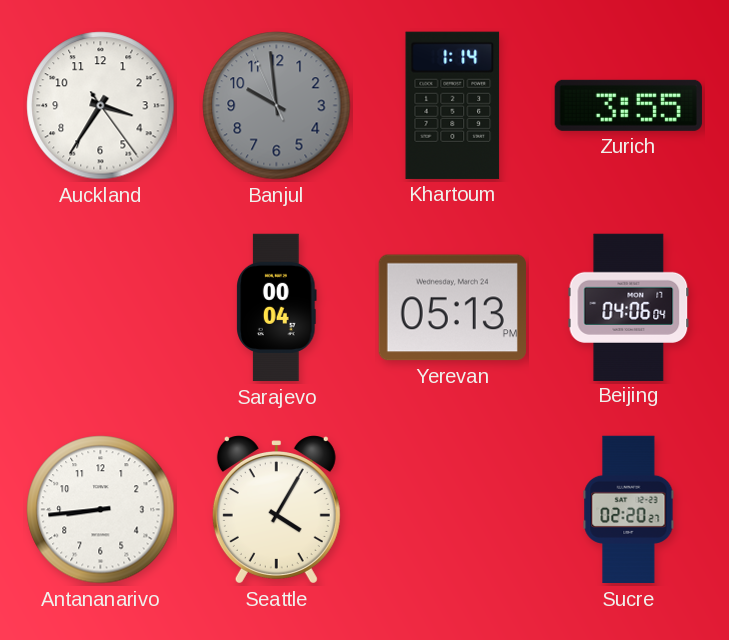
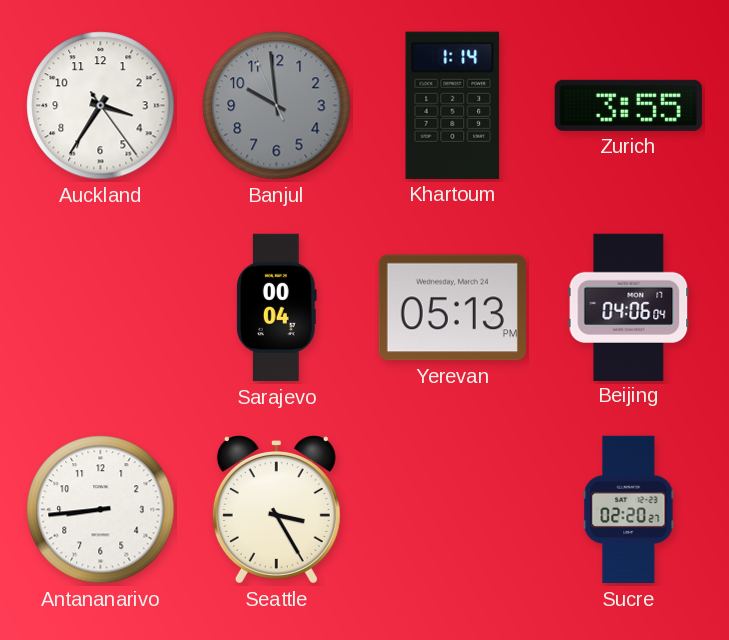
Seattle: 4:05 -> 3:25
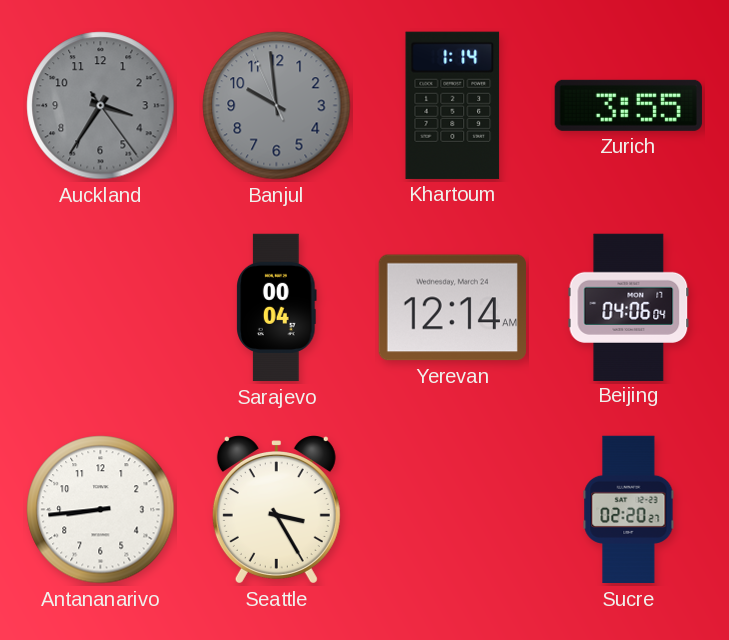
Auckland dial: white -> grey
Yerevan: 05:13 -> 12:14
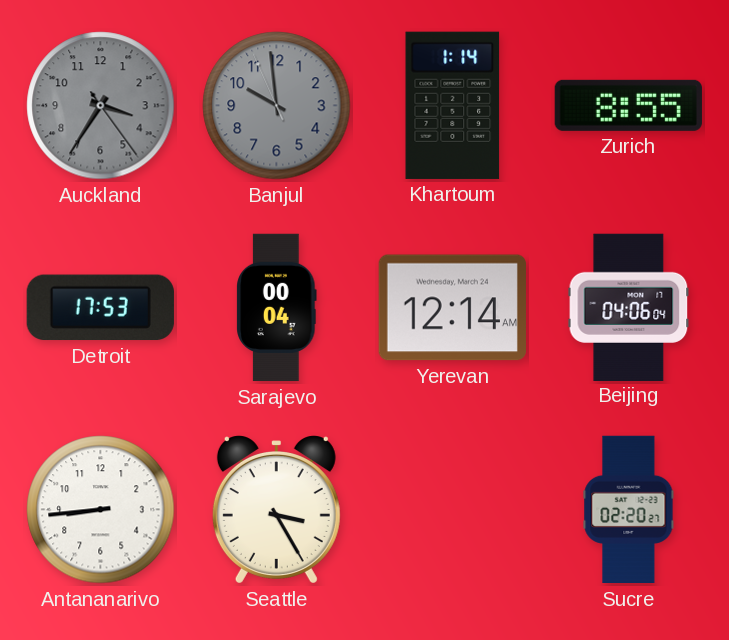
Zurich: 3:55 -> 8:55
Detroit: none -> 17:53
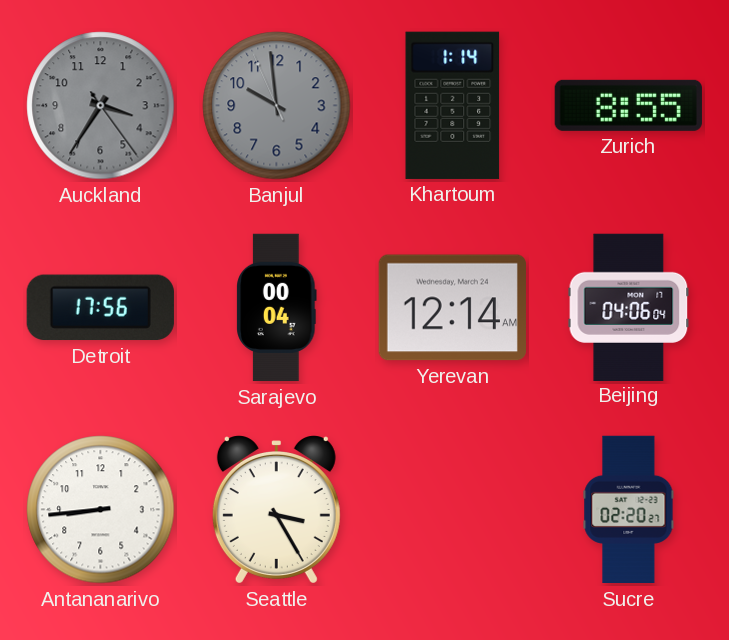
Detroit: 17:53 -> 17:56
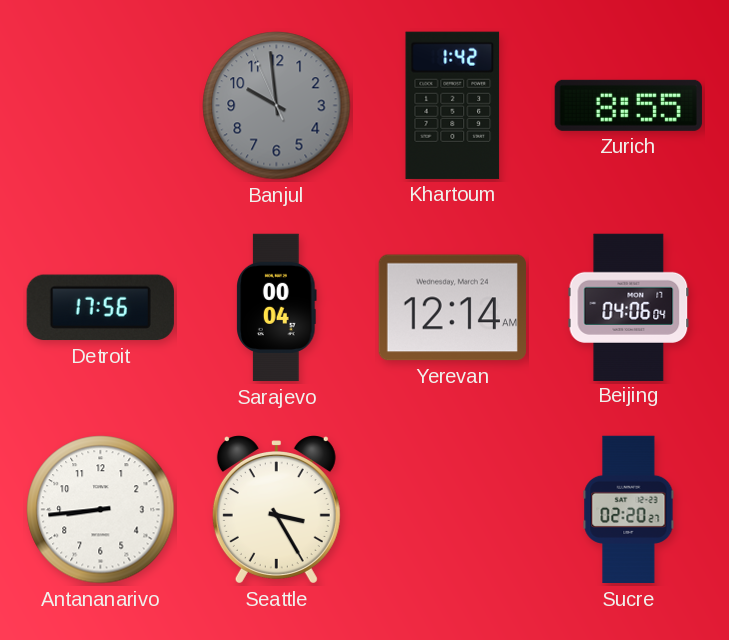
Auckland: 3:35 -> none
Khartoum: 1:14 -> 1:42
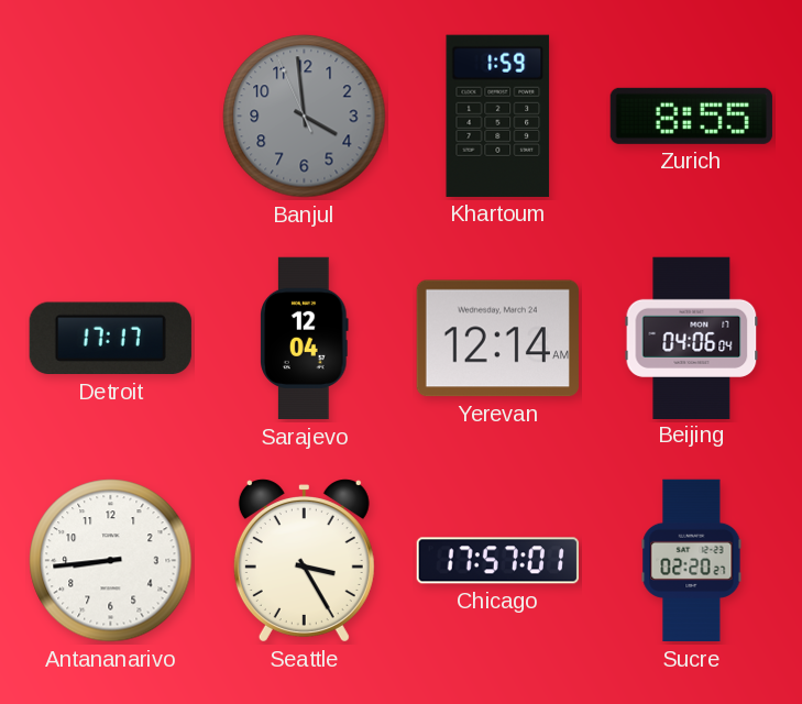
Banjul: 9:58 -> 3:58
Khartoum: 1:42 -> 1:59
Detroit: 17:56 -> 17:17
Sarajevo: 00:04 -> 12:04
Chicago: none -> 17:57
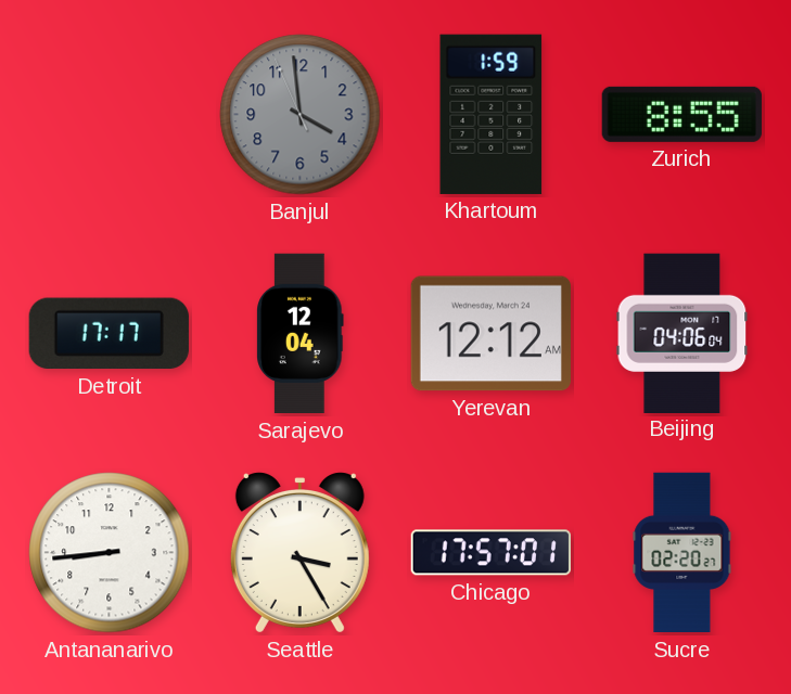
Yerevan: 12:14 -> 12:12
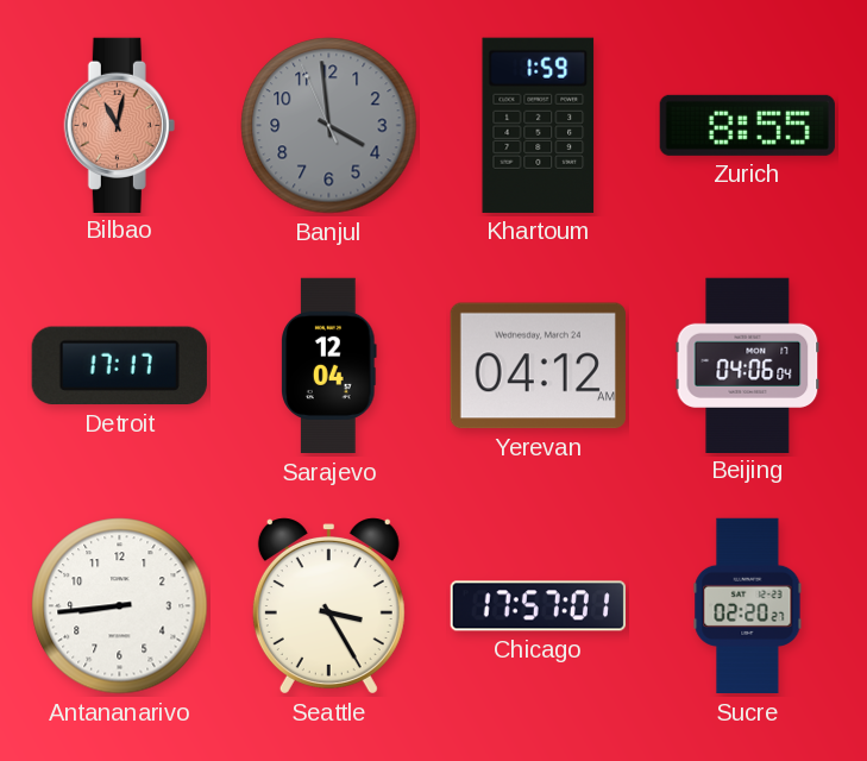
Bilbao: none -> 11:02
Yerevan: 12:12 -> 04:12
